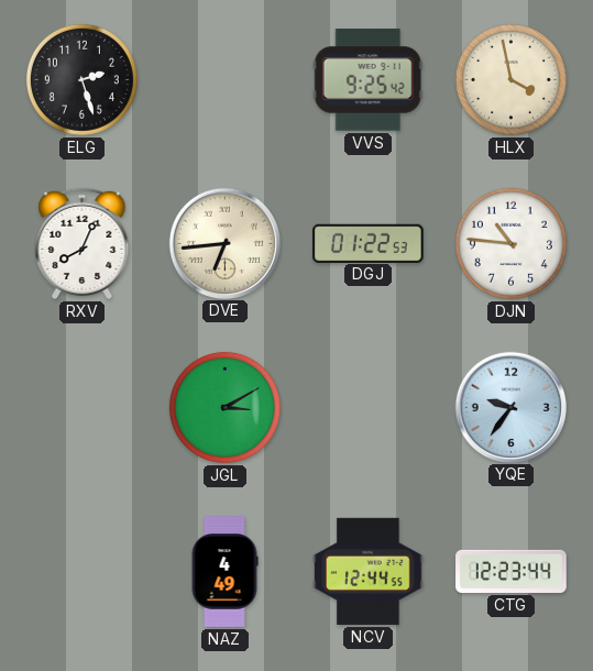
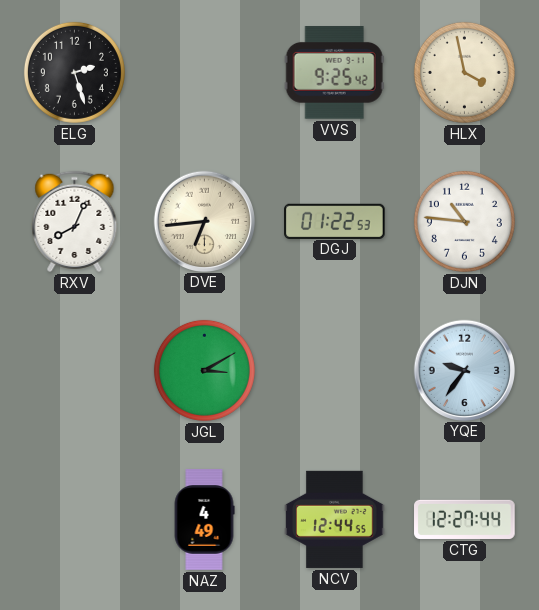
CTG: 12:23 -> 12:27
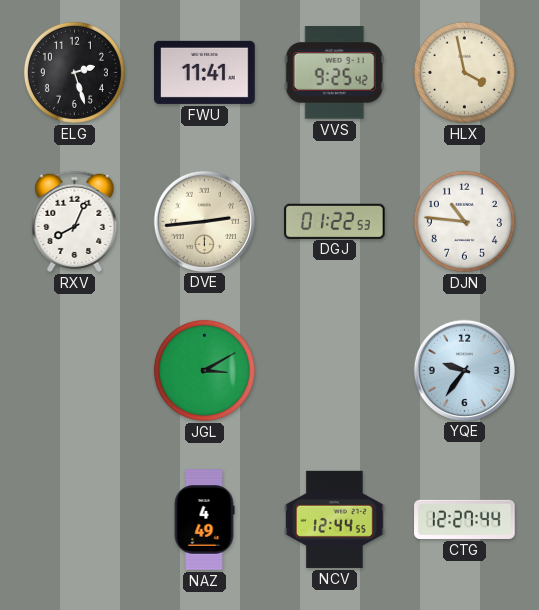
FWU: none -> 11:41
DVE: 6:44 -> 2:44
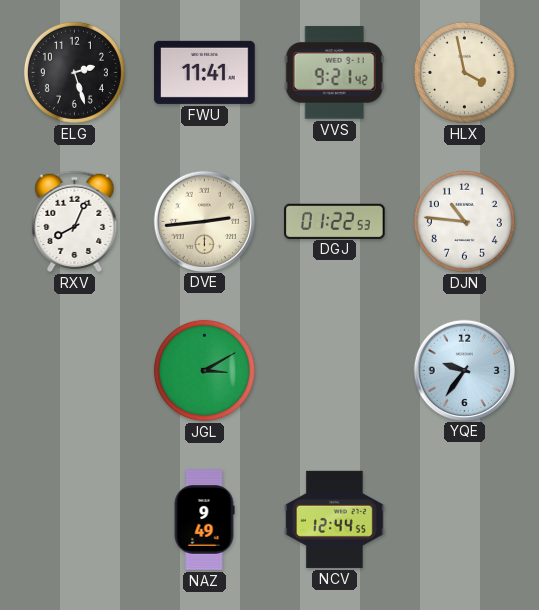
VVS: 9:25 -> 9:21
NAZ: 4:49 -> 9:49
CTG: 12:27 -> none
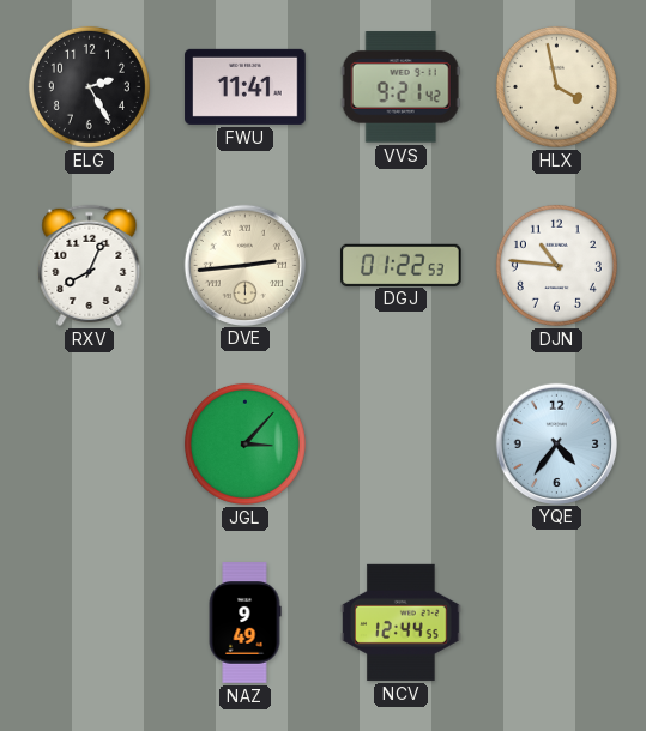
ELG: 2:27 -> 2:25
JGL: 3:10 -> 3:07
YQE: 9:36 -> 4:36
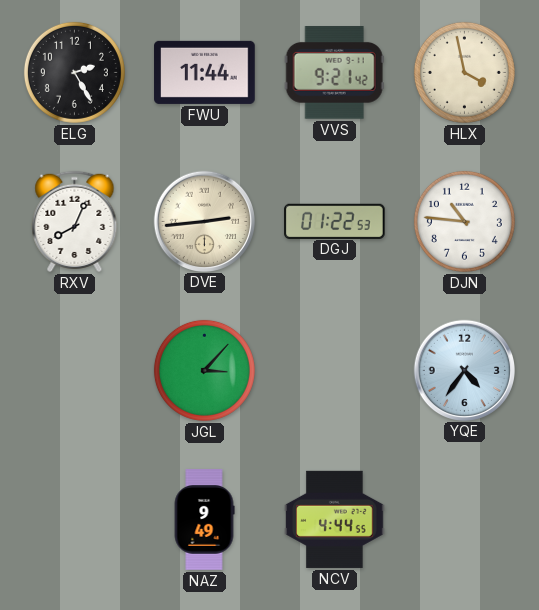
FWU: 11:41 -> 11:44
NCV: 12:44 -> 4:44
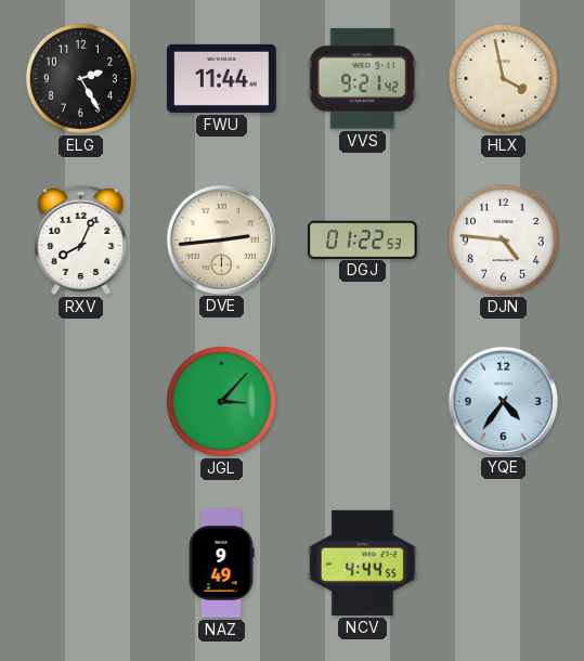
DJN: 10:46 -> 4:46
